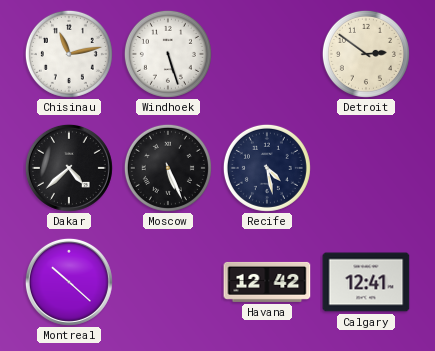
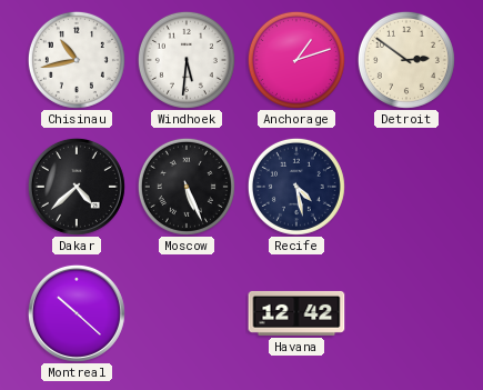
Chisinau: 11:13 -> 10:43
Windhoek: 5:27 -> 5:31
Anchorage: none -> 1:12
Calgary: 12:41 -> none
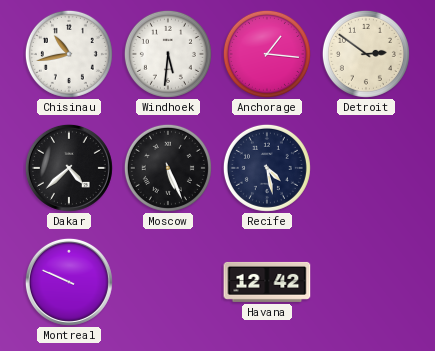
Anchorage: 1:12 -> 1:16
Montreal: 10:22 -> 9:49
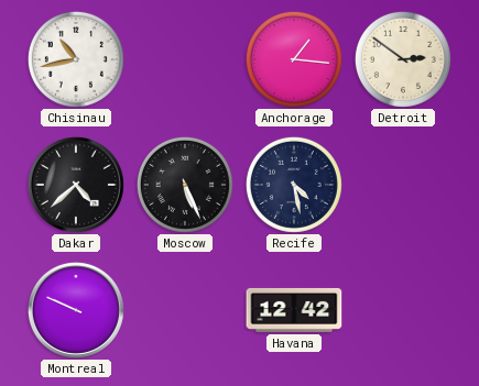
Windhoek: 5:31 -> none
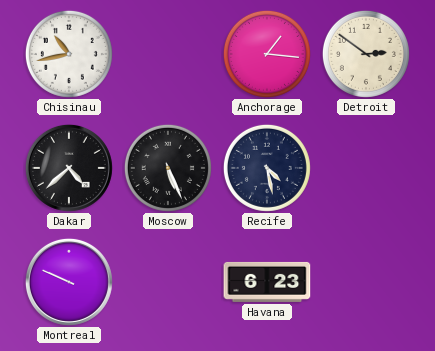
Havana: 12:42 -> 6:23
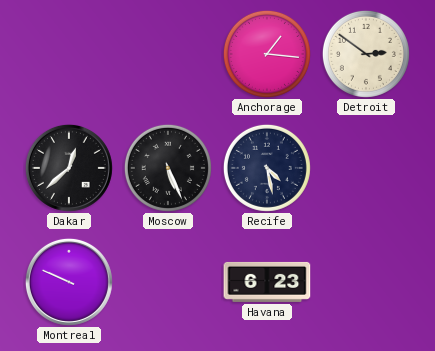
Chisinau: 10:43 -> none
Dakar: 4:38 -> 12:38
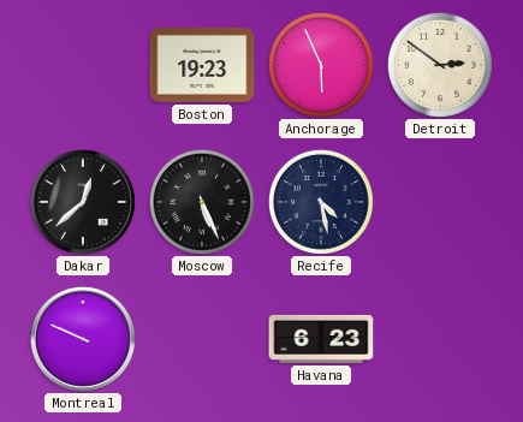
Boston: none -> 19:23
Anchorage: 1:16 -> 5:56
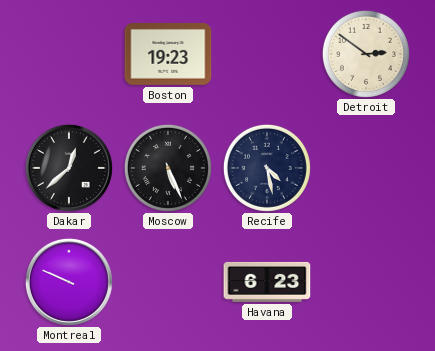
Anchorage: 5:56 -> none
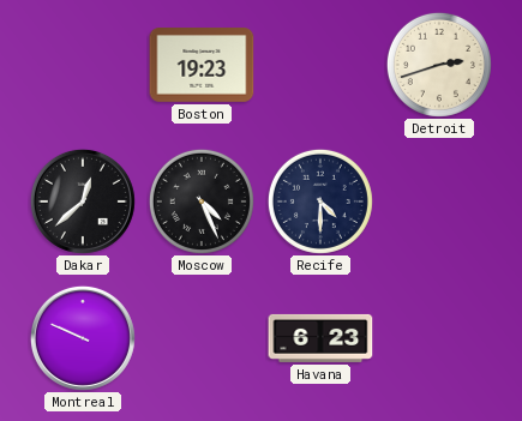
Detroit: 2:51 -> 2:42
Moscow: 5:26 -> 4:26
Recife: 4:28 -> 4:30
